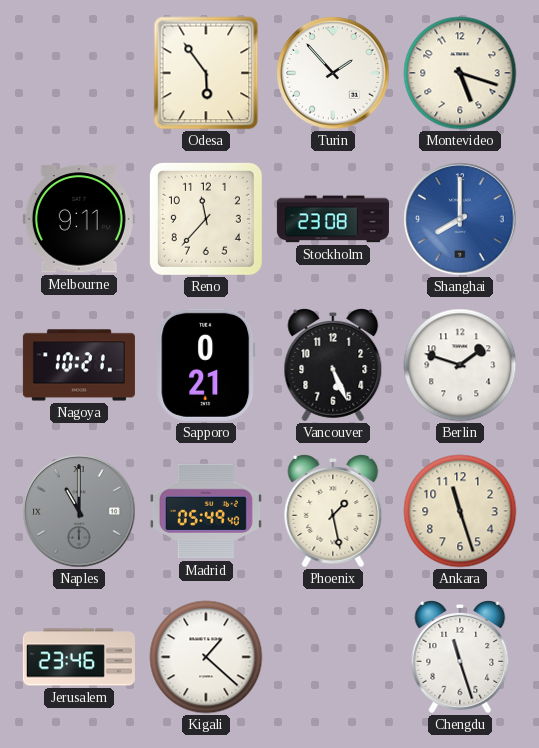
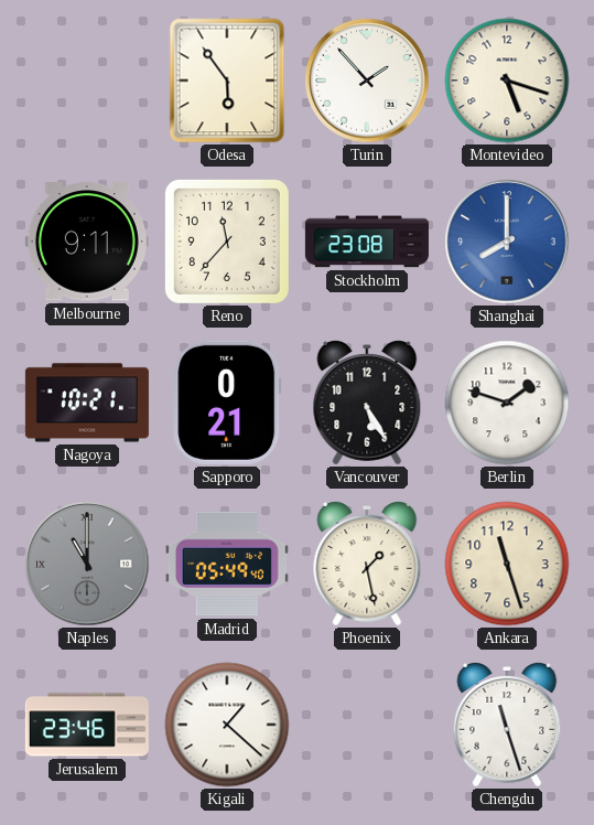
Vancouver: 5:26 -> 5:25
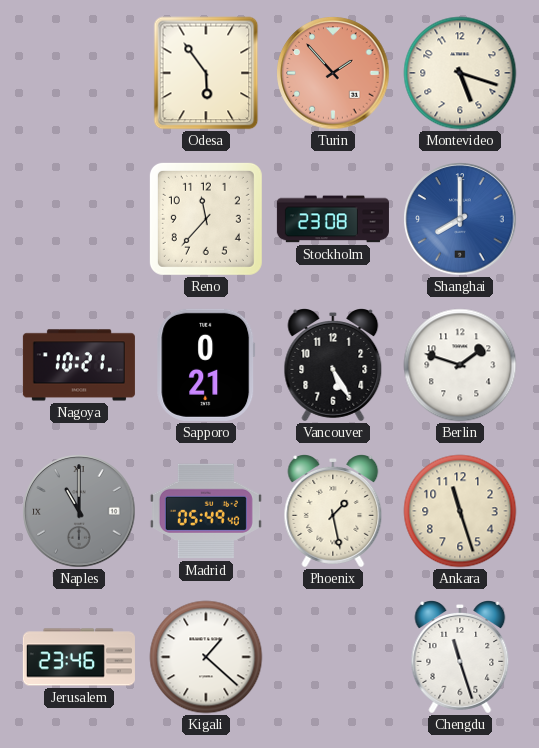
Turin dial: white -> salmon
Melbourne: 9:11 -> none
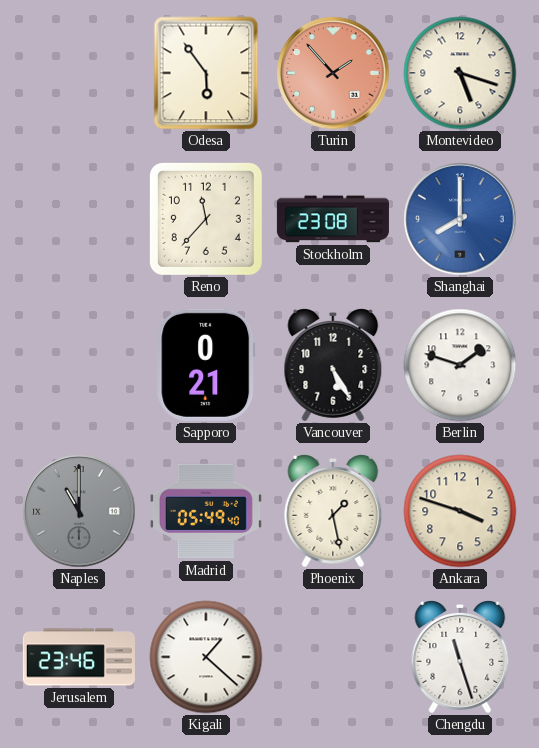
Nagoya: 10:21 -> none
Ankara: 11:27 -> 3:48
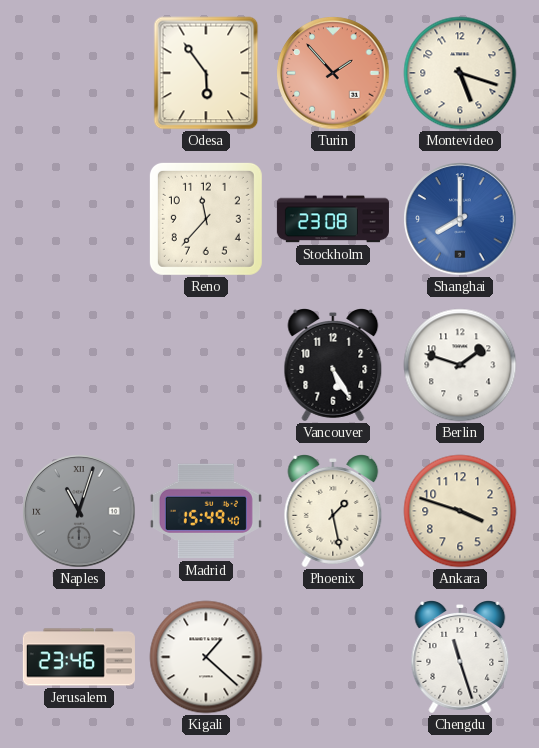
Sapporo: 0:21 -> none
Naples: 11:00 -> 11:03
Madrid: 05:49 -> 15:49
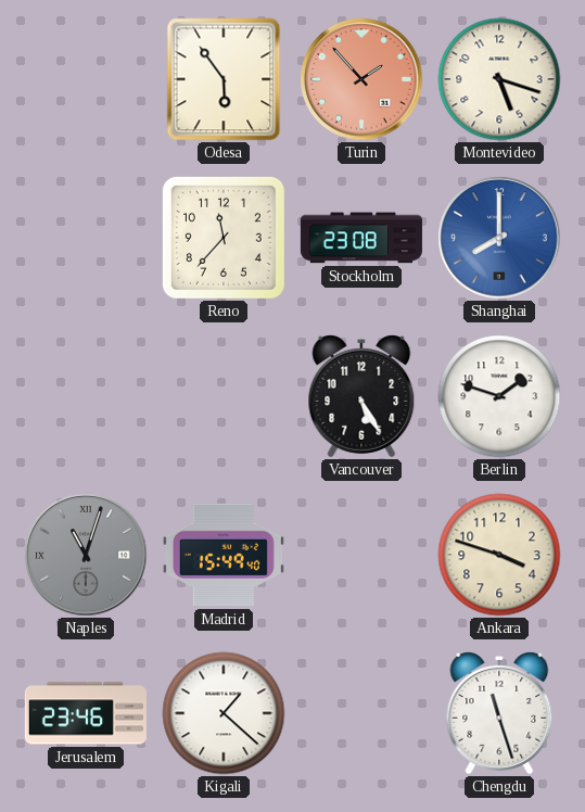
Phoenix: 1:28 -> none
